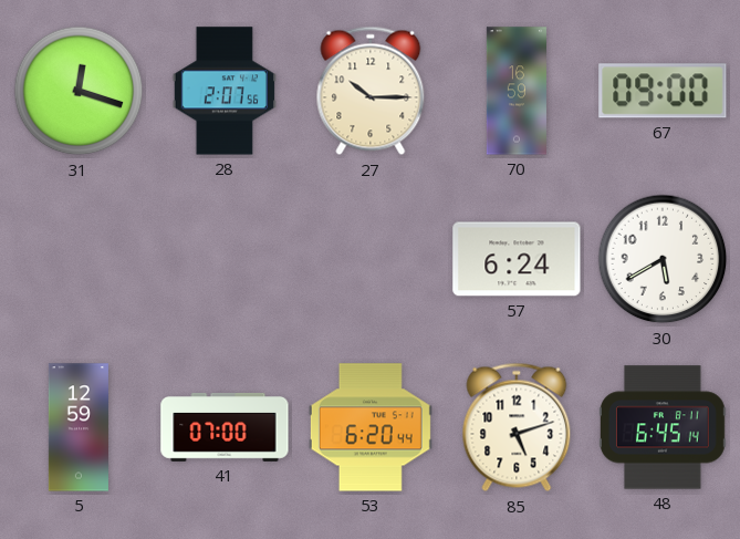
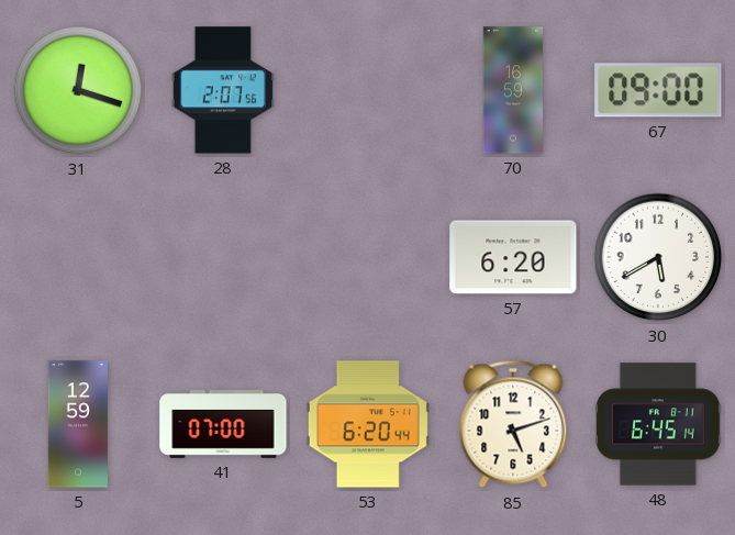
27: 10:15 -> none
57: 6:24 -> 6:20
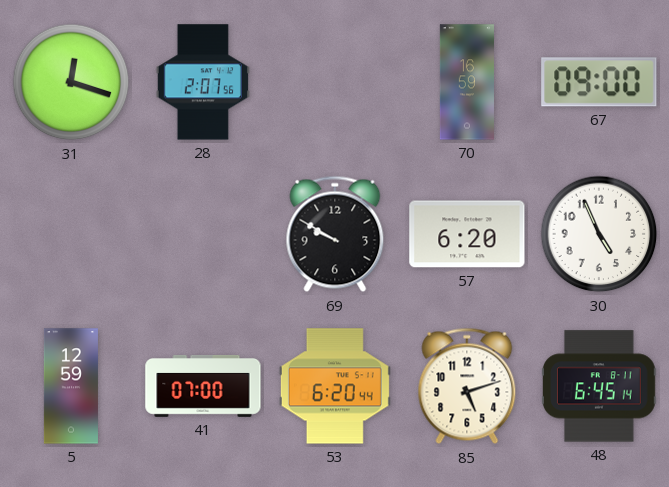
69: none -> 9:50
30: 5:40 -> 4:56
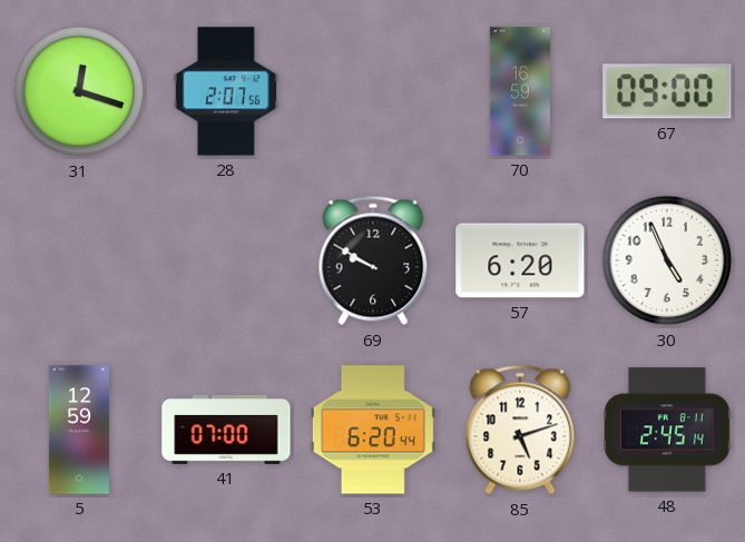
48: 6:45 -> 2:45
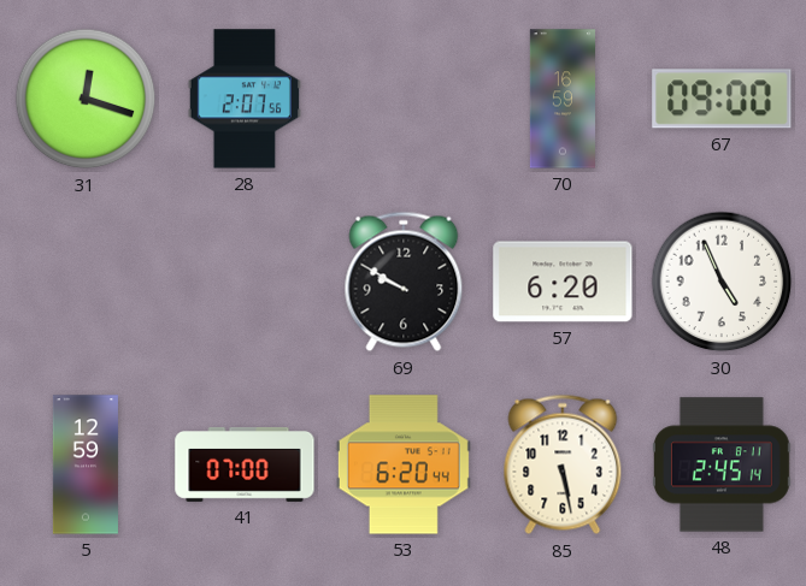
85: 5:12 -> 5:28
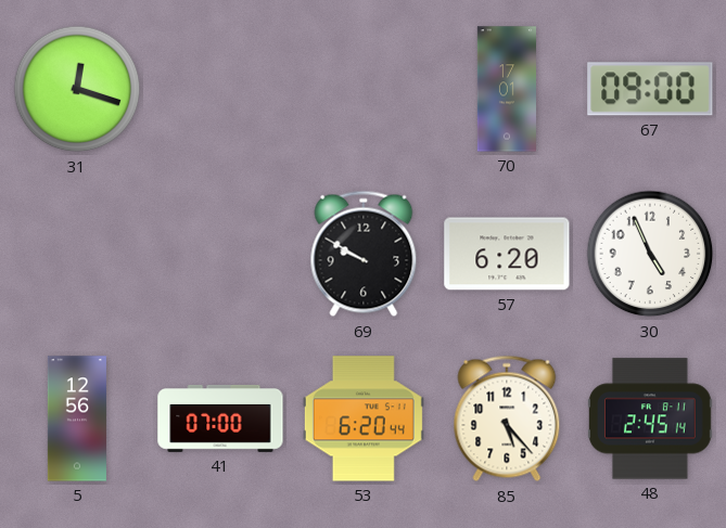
28: 2:07 -> none
70: 16:59 -> 17:01
5: 12:59 -> 12:56
85: 5:28 -> 5:23
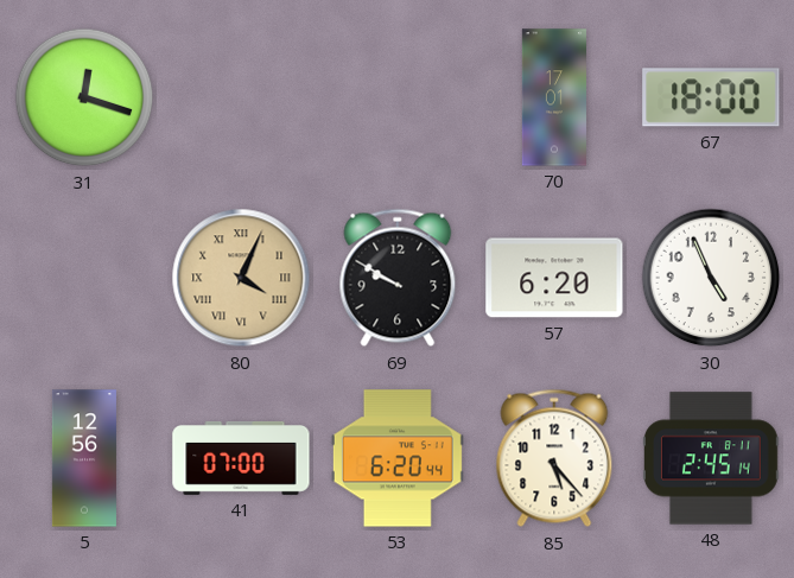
67: 09:00 -> 18:00
80: none -> 4:04
